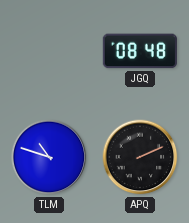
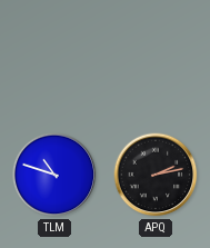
JGQ: 08:48 -> none
APQ: 2:11 -> 2:13
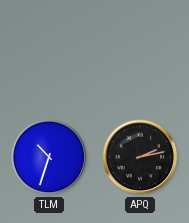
TLM: 10:48 -> 10:33
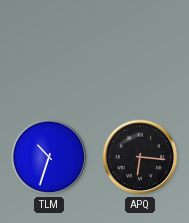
APQ: 2:13 -> 6:16
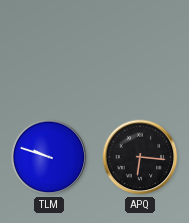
TLM: 10:33 -> 9:48
